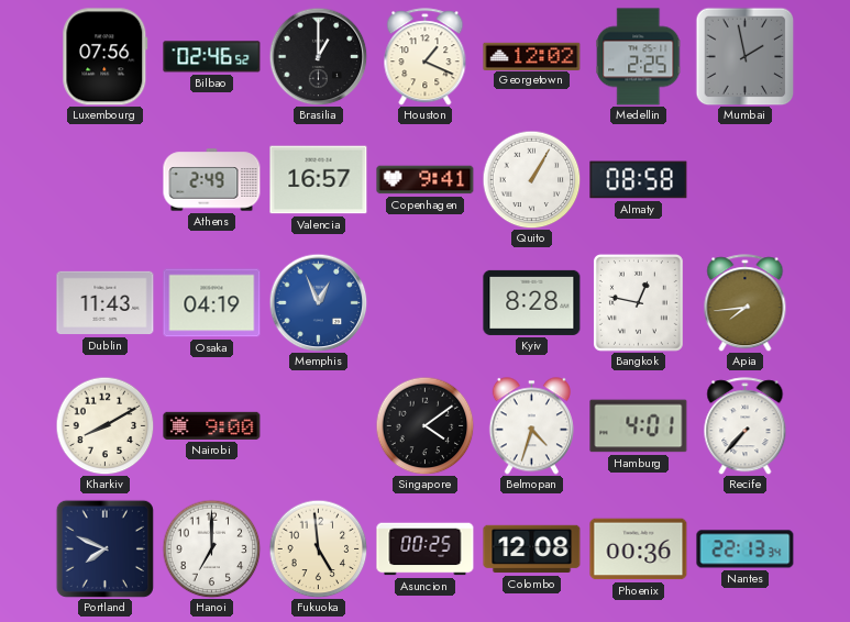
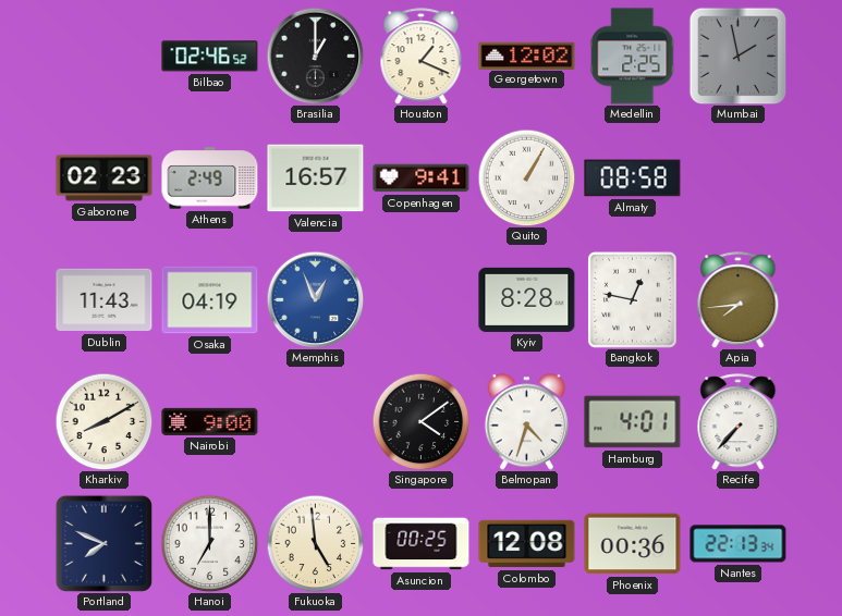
Luxembourg: 07:56 -> none
Gaborone: none -> 02:23
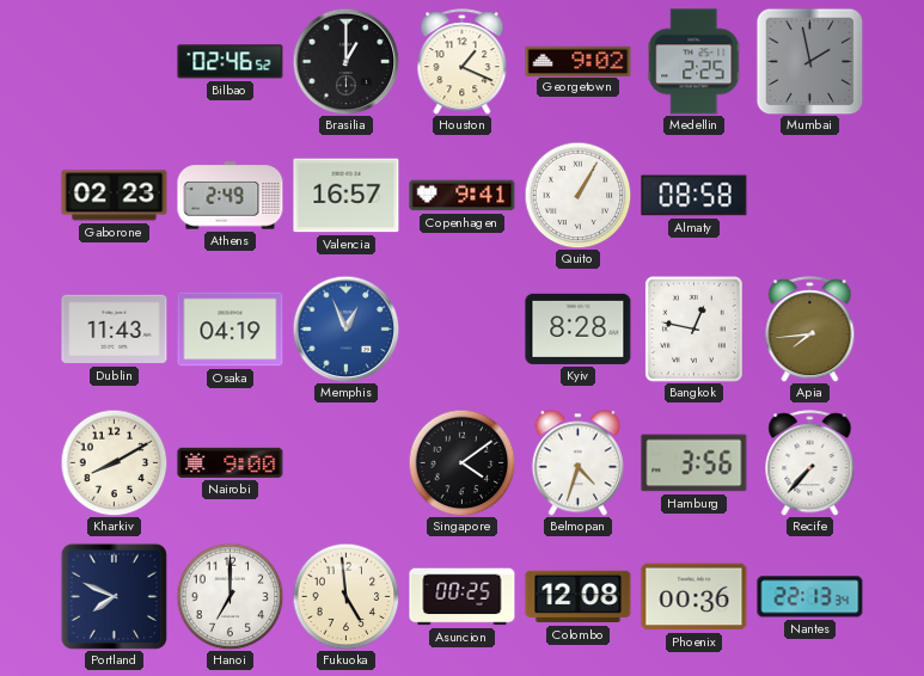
Georgetown: 12:02 -> 9:02
Hamburg: 4:01 -> 3:56
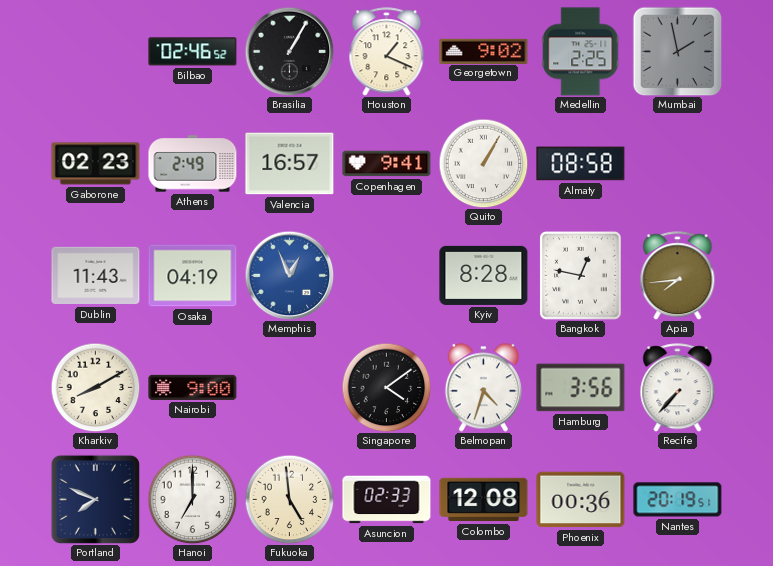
Brasilia: 1:00 -> 1:05
Asuncion: 00:25 -> 02:33
Nantes: 22:13 -> 20:19
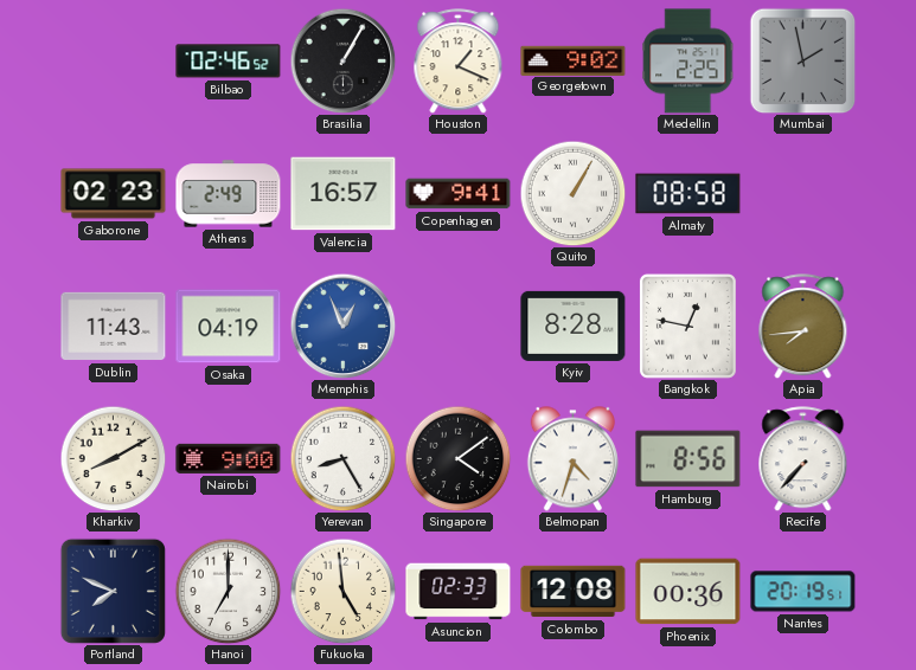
Yerevan: none -> 8:25
Hamburg: 3:56 -> 8:56
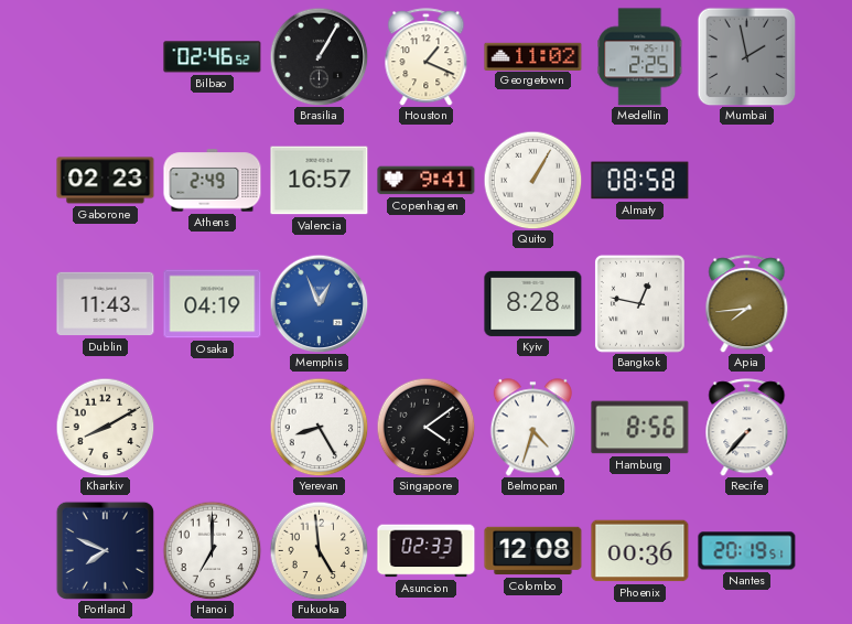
Georgetown: 9:02 -> 11:02
Nairobi: 9:00 -> none
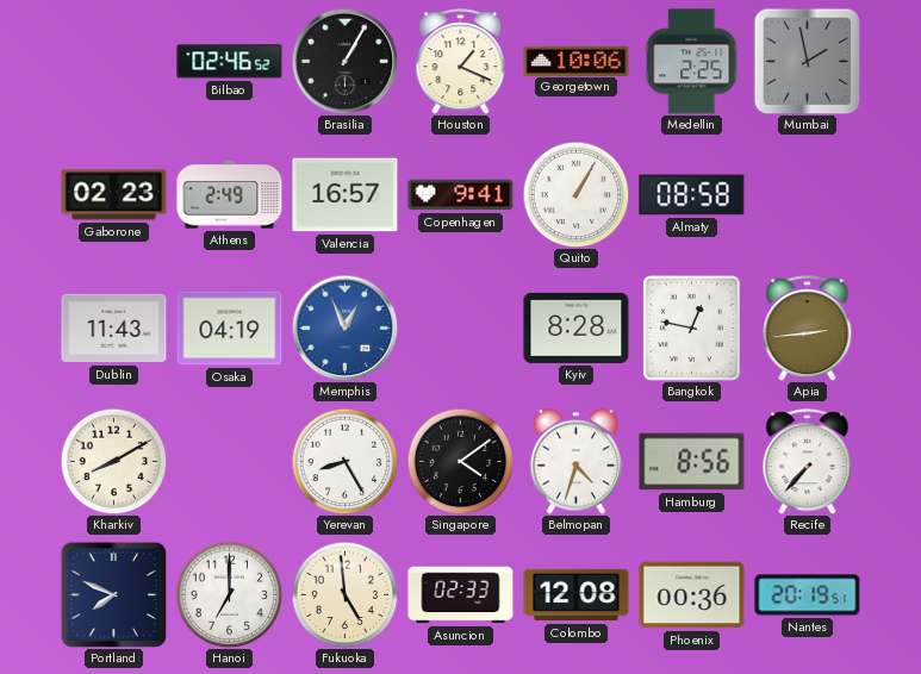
Georgetown: 11:02 -> 10:06
Apia: 7:44 -> 2:44
